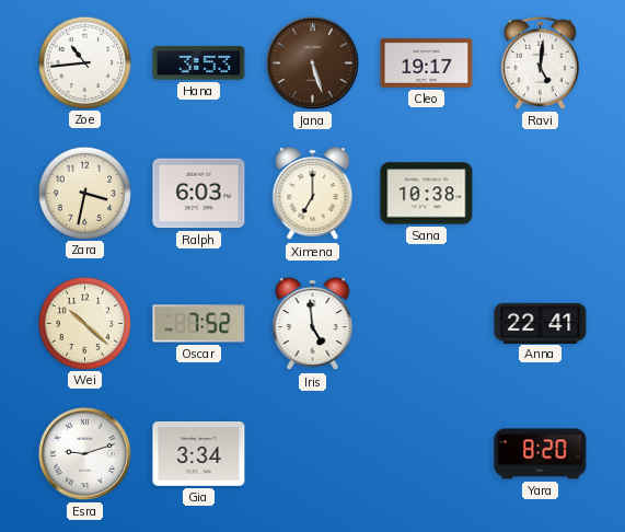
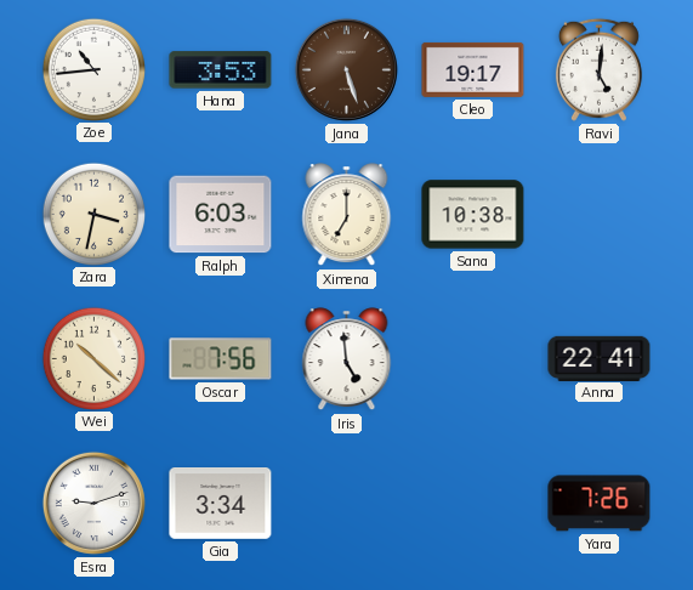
Oscar: 7:52 -> 7:56
Yara: 8:20 -> 7:26
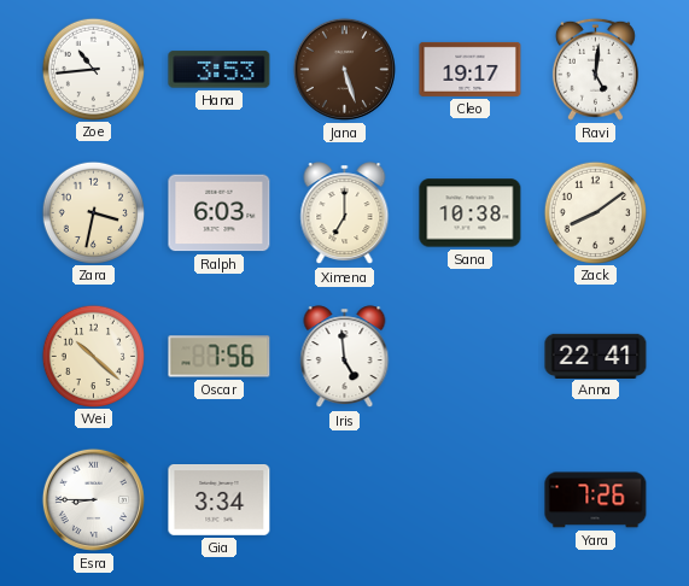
Zack: none -> 8:09
Esra: 9:12 -> 8:45
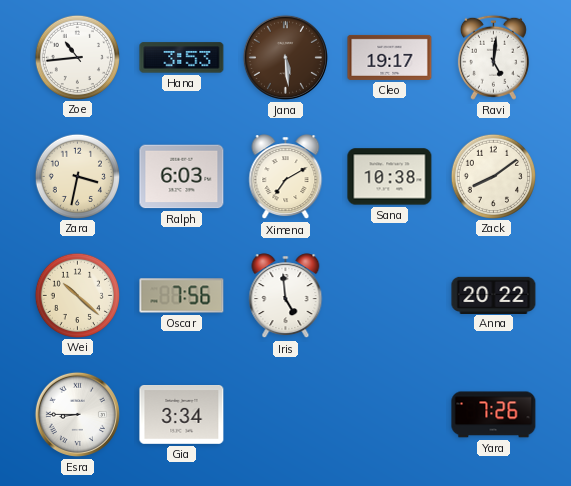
Jana: 5:27 -> 5:29
Ximena: 7:00 -> 7:10
Anna: 22:41 -> 20:22
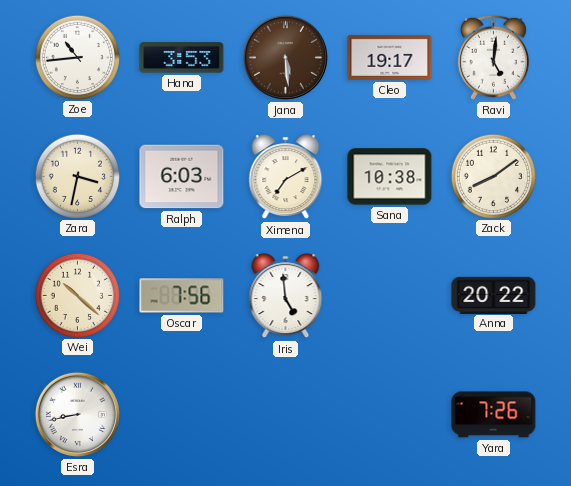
Esra: 8:45 -> 8:43
Gia: 3:34 -> none
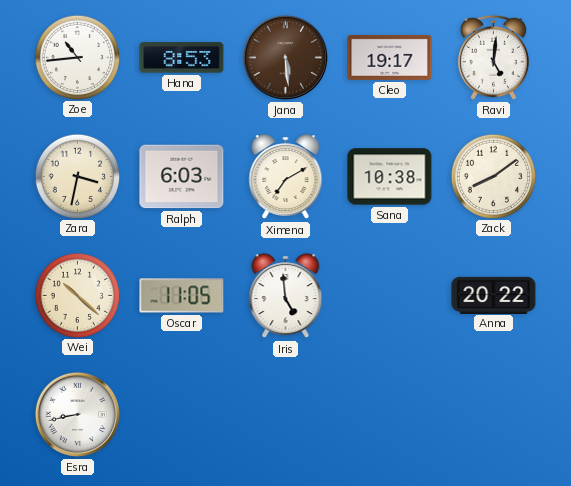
Hana: 3:53 -> 8:53
Oscar: 7:56 -> 11:05
Yara: 7:26 -> none
